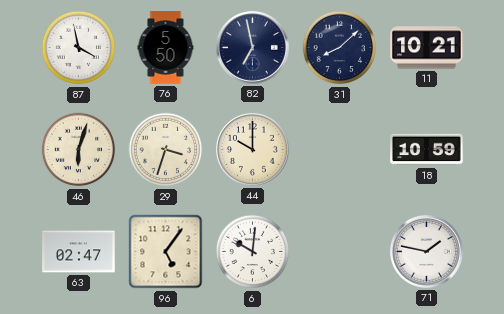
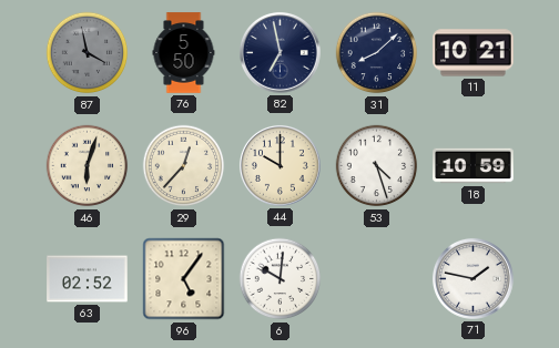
87 dial: white -> grey
29: 3:33 -> 12:37
53: none -> 4:27
63: 02:47 -> 02:52
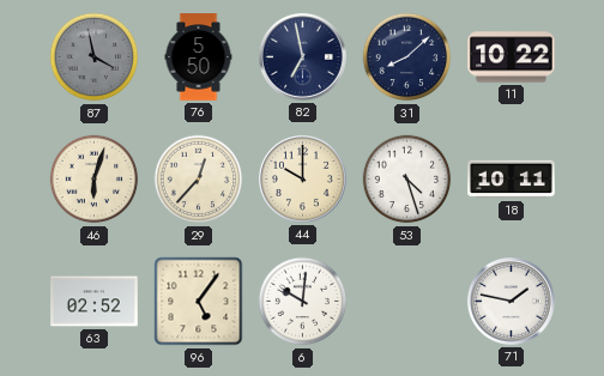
11: 10:21 -> 10:22
18: 10:59 -> 10:11
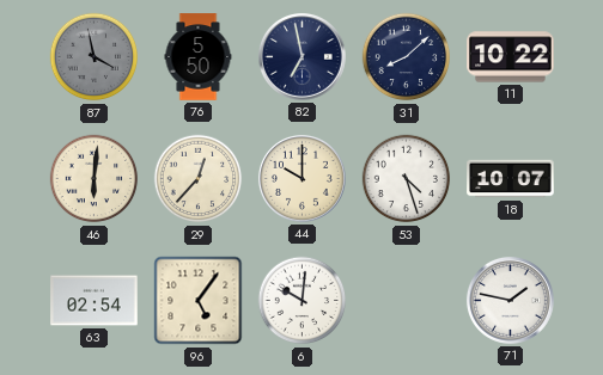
46: 6:03 -> 6:01
18: 10:11 -> 10:07
63: 02:52 -> 02:54
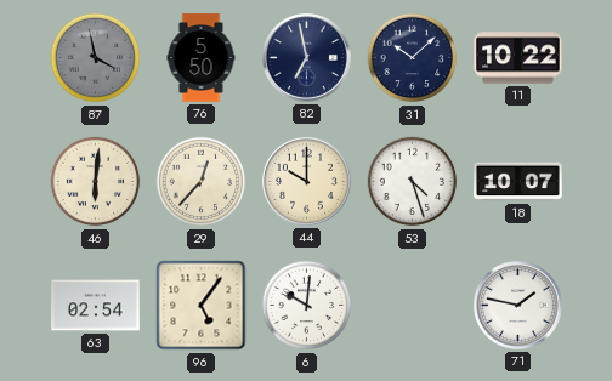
31: 8:08 -> 10:08
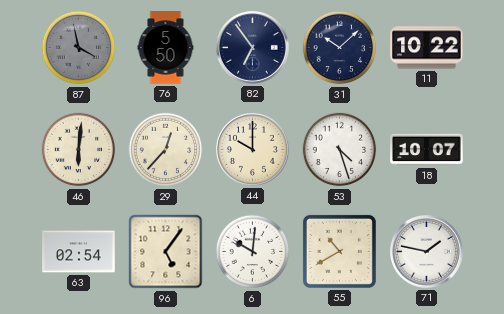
82: 6:58 -> 6:54
55: none -> 10:40
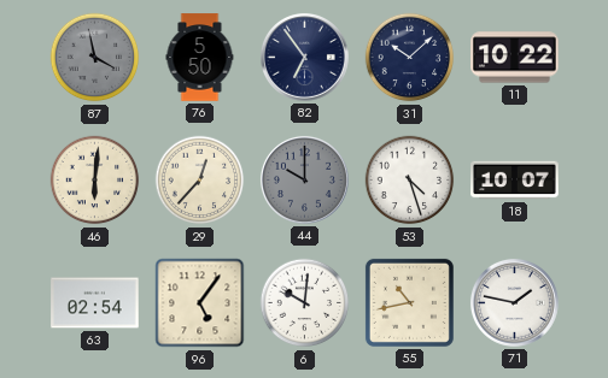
44 dial: cream -> grey
55: 10:40 -> 10:43
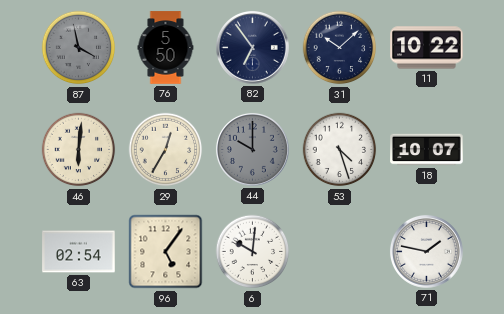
29: 12:37 -> 12:35
55: 10:43 -> none
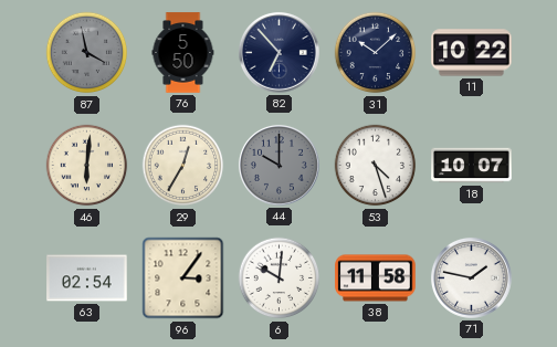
82: 6:54 -> 6:53
96: 5:06 -> 3:06
38: none -> 11:58
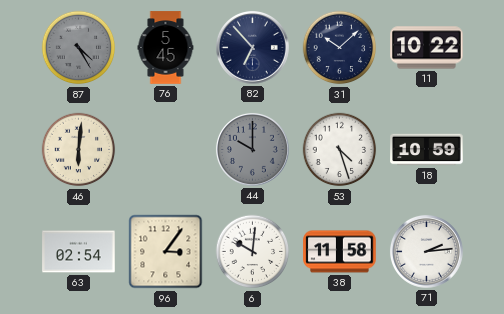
87: 3:58 -> 4:25
76: 5:50 -> 5:45
29: 12:35 -> none
18: 10:07 -> 10:59
71: 1:47 -> 2:14
